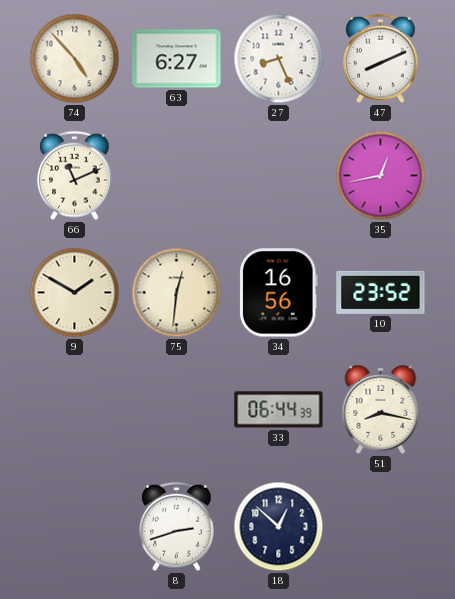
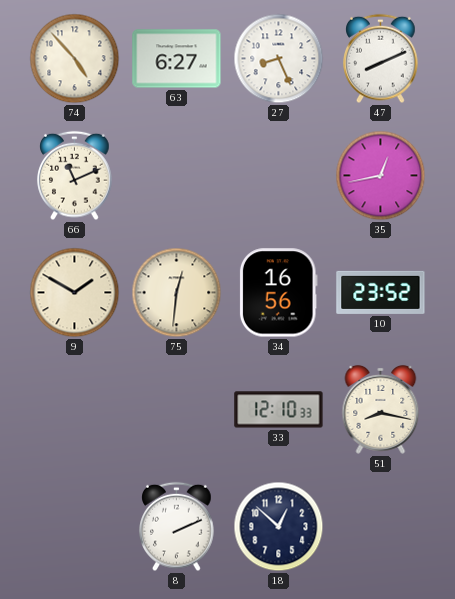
33: 06:44 -> 12:10
8: 2:42 -> 2:11
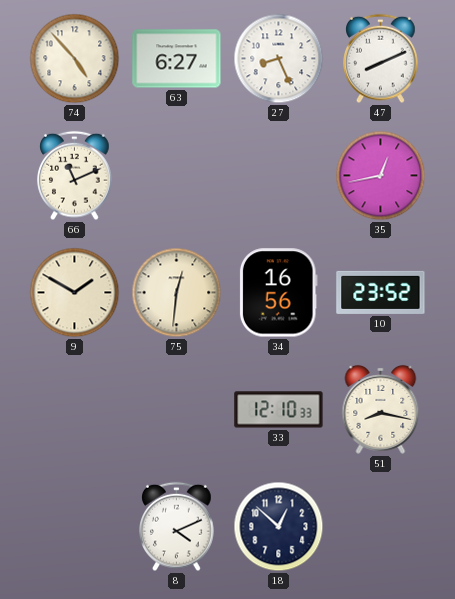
8: 2:11 -> 4:11
